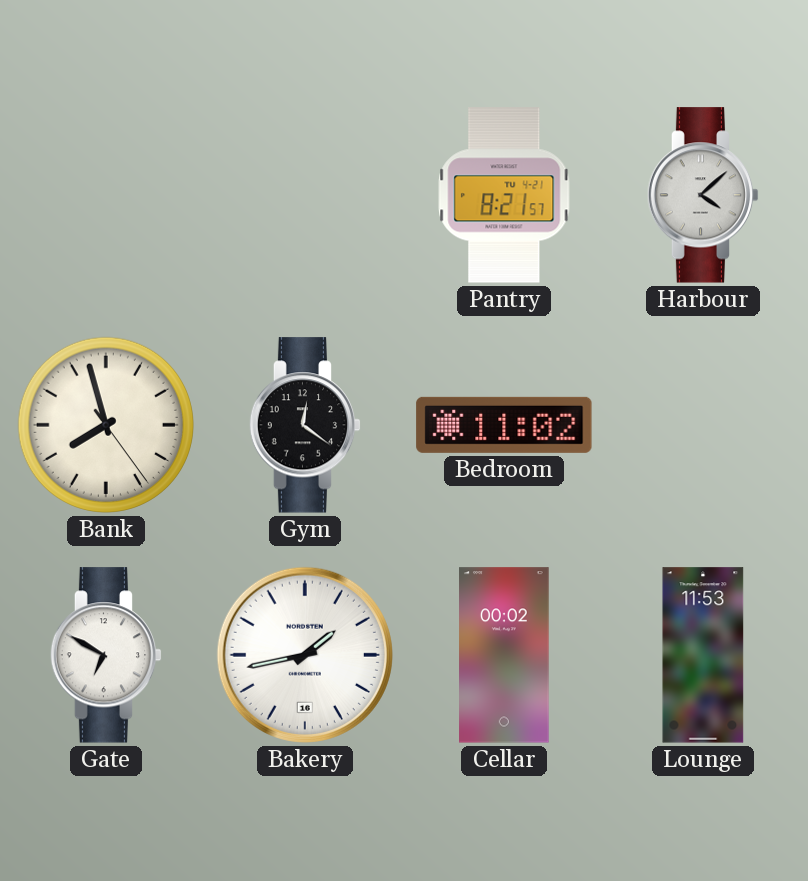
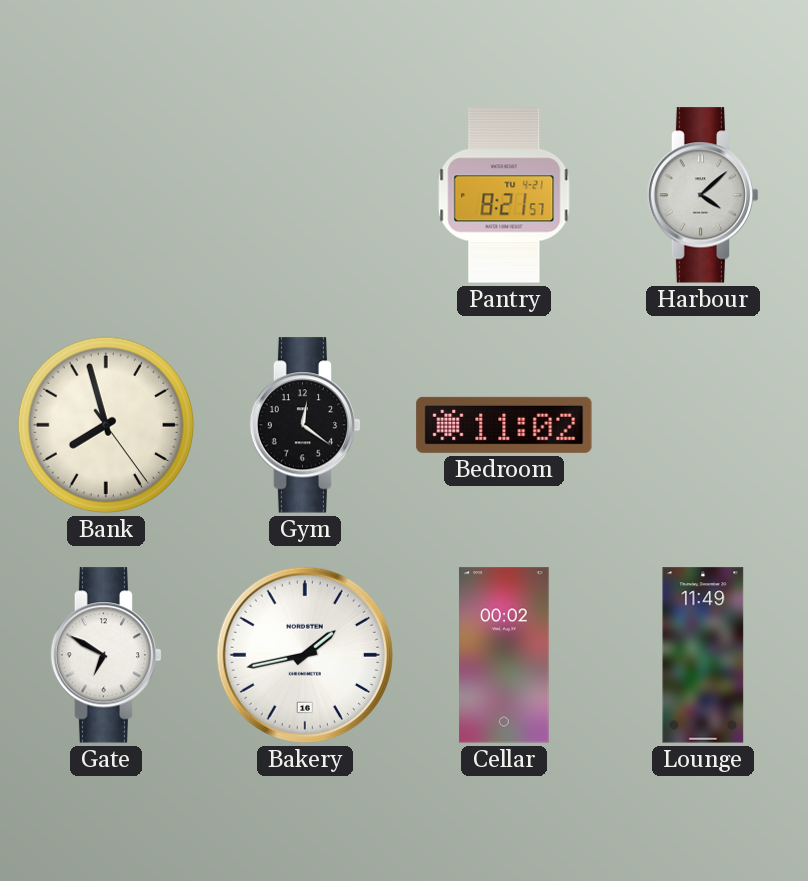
Lounge: 11:53 -> 11:49
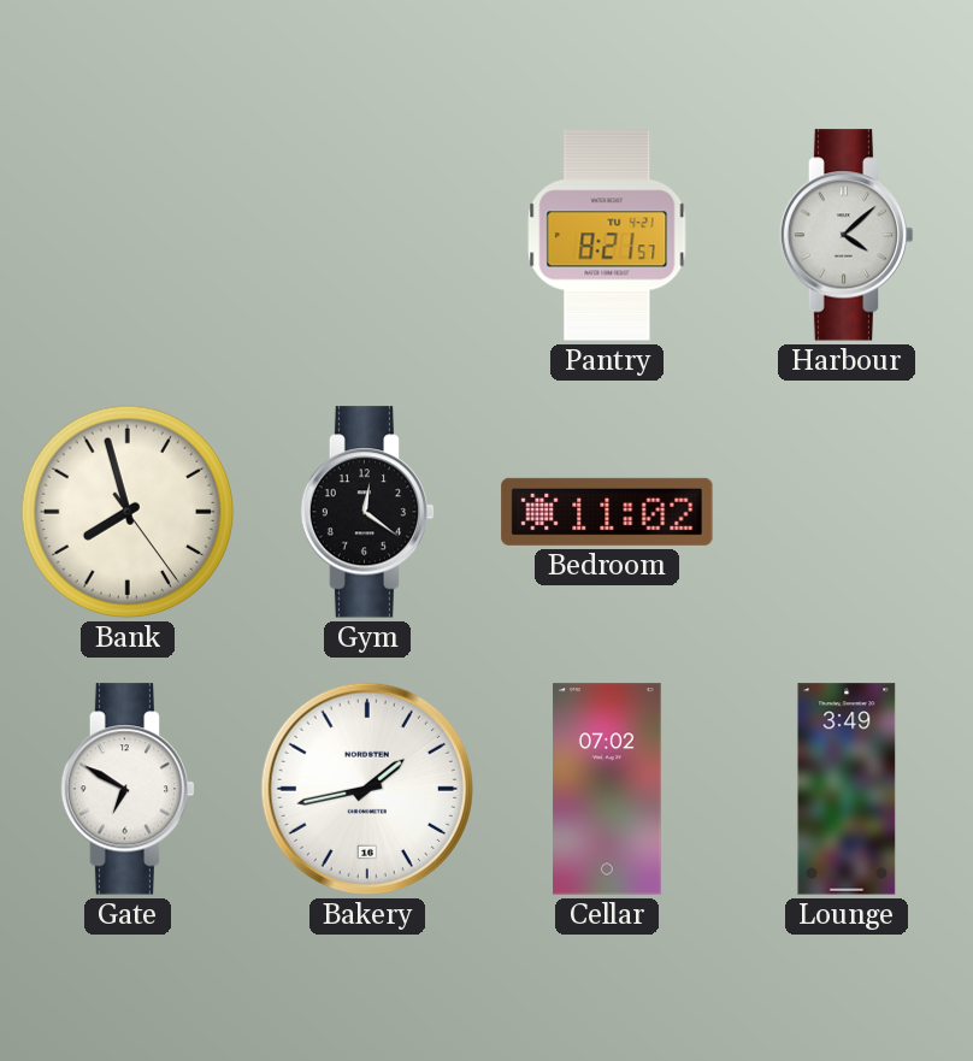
Cellar: 00:02 -> 07:02
Lounge: 11:49 -> 3:49
